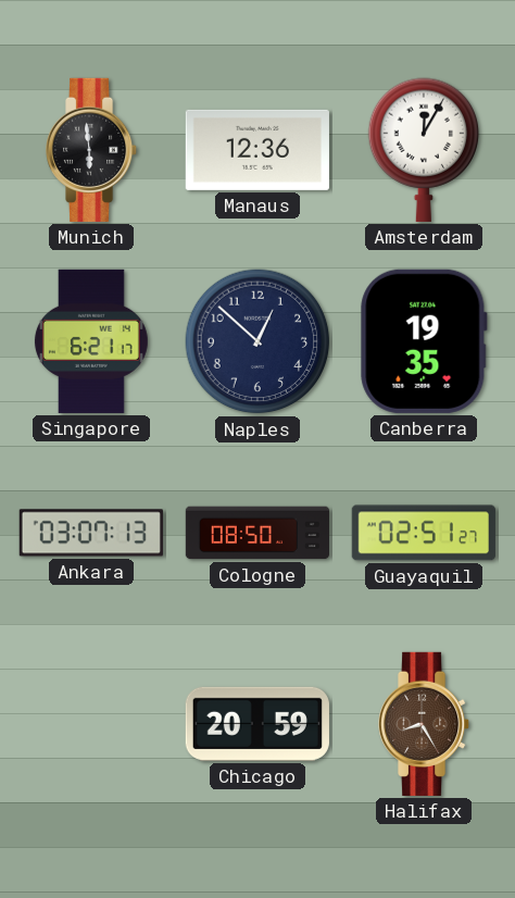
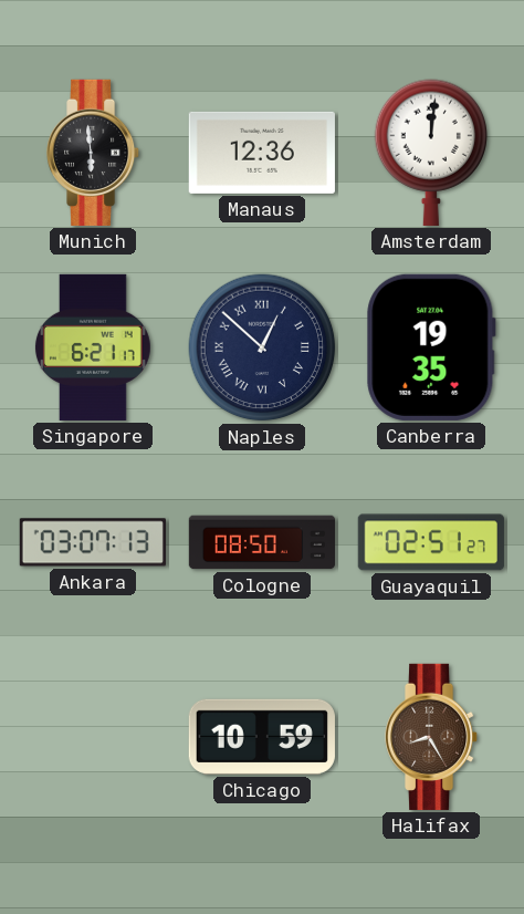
Amsterdam: 12:05 -> 12:01
Naples numerals: Arabic -> Roman
Chicago: 20:59 -> 10:59
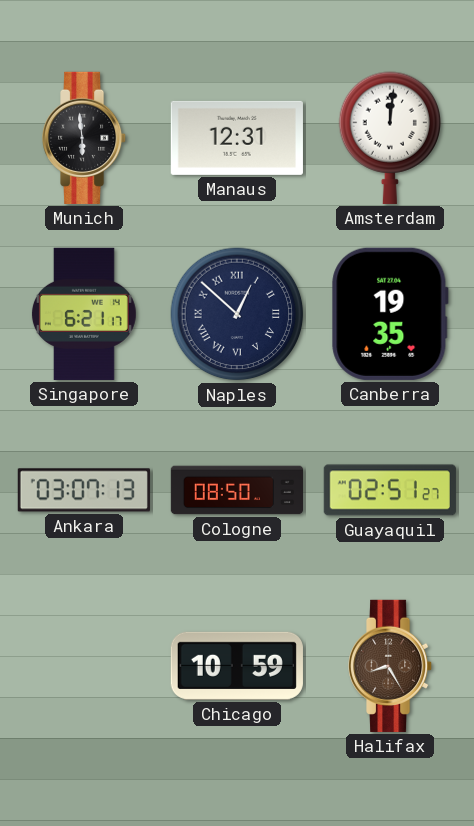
Manaus: 12:36 -> 12:31
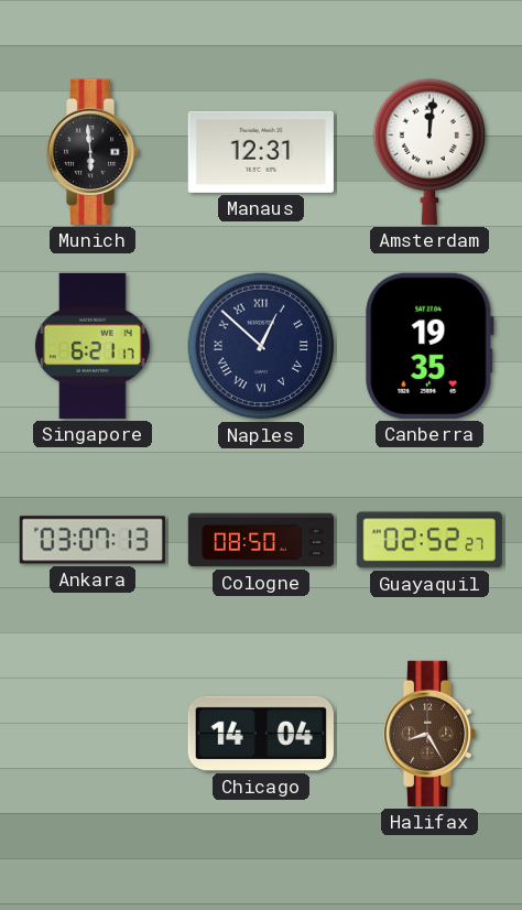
Guayaquil: 02:51 -> 02:52
Chicago: 10:59 -> 14:04
